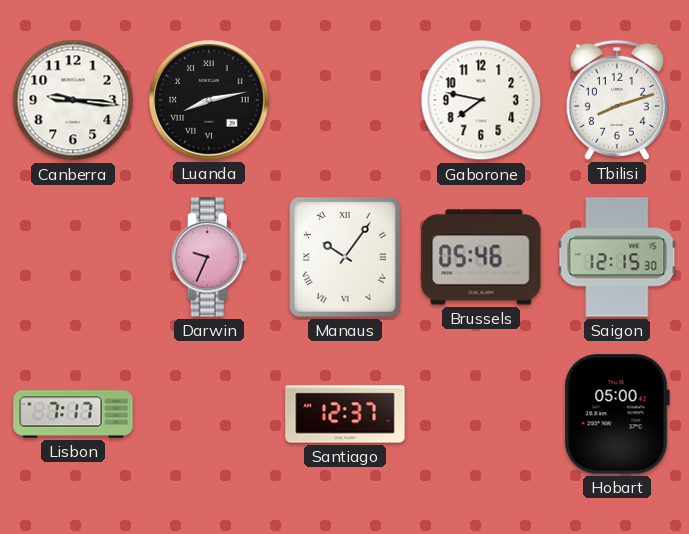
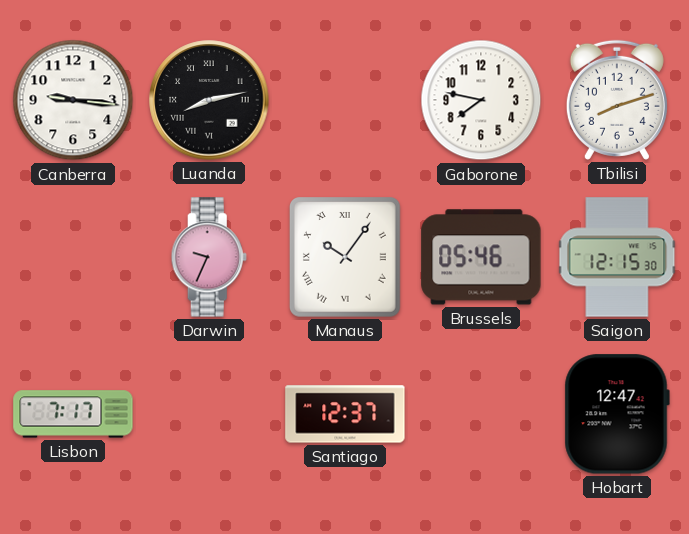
Hobart: 05:00 -> 12:47
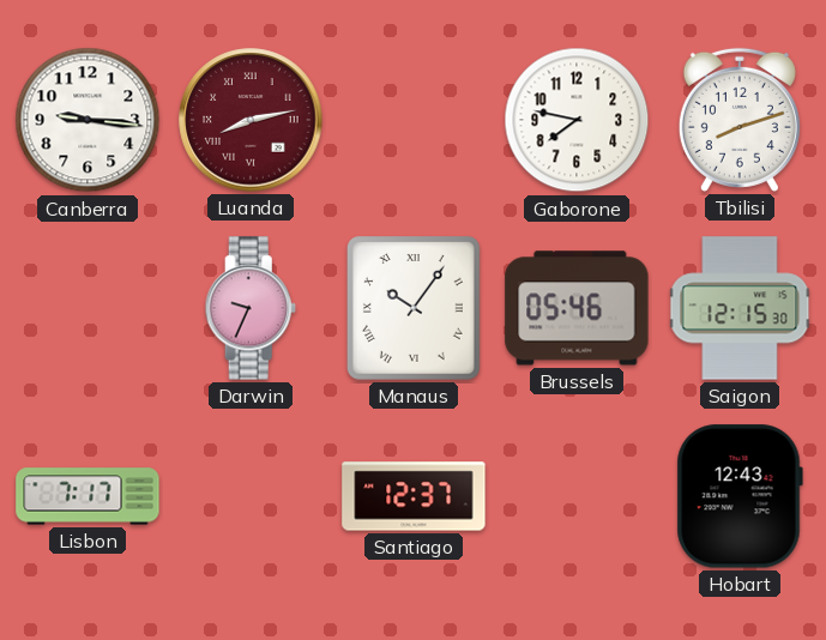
Luanda dial: black -> burgundy
Hobart: 12:47 -> 12:43
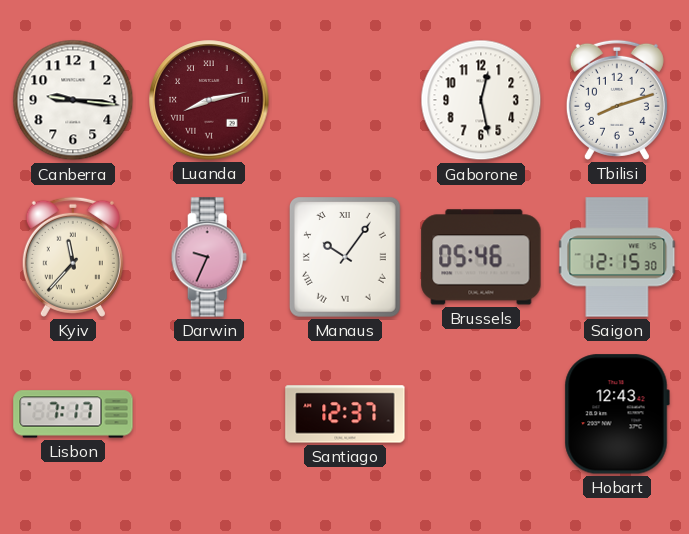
Gaborone: 7:47 -> 12:28
Kyiv: none -> 11:37
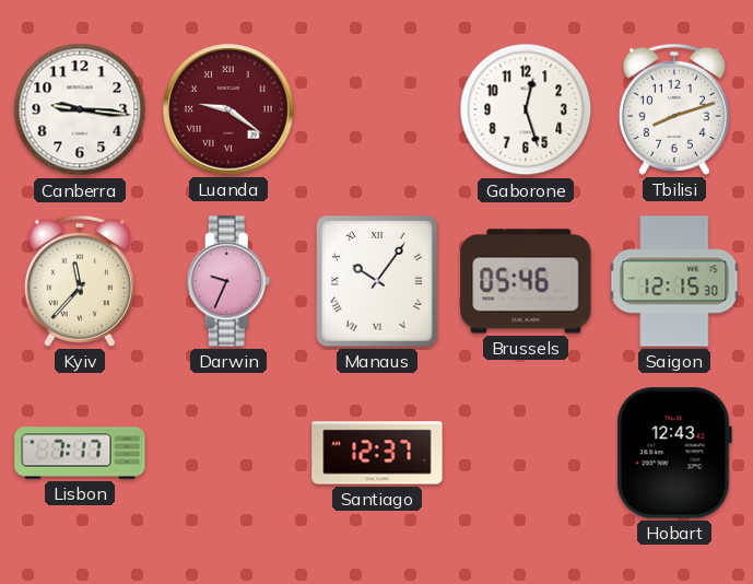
Luanda: 8:13 -> 9:21
Gaborone: 12:28 -> 12:27
